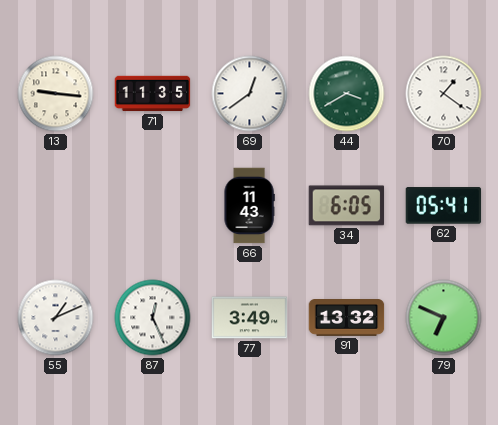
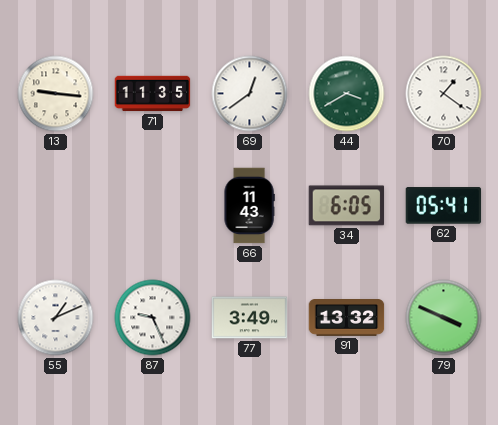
87: 12:26 -> 9:26
79: 6:49 -> 3:49
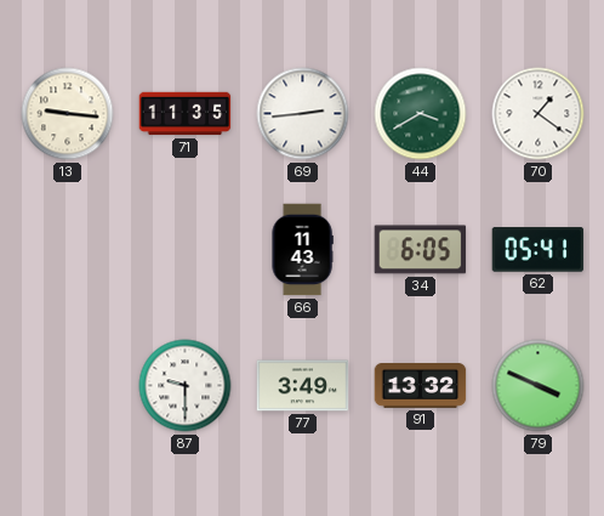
69: 12:39 -> 2:44
55: 1:11 -> none
87: 9:26 -> 9:30
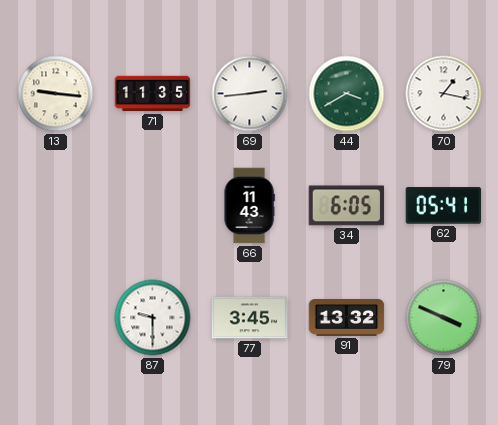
70: 1:21 -> 1:17
77: 3:49 -> 3:45
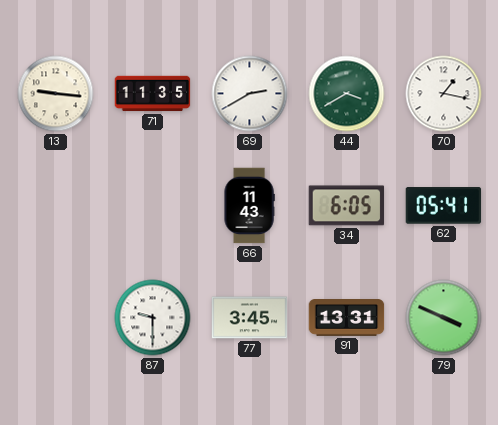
69: 2:44 -> 2:40
91: 13:32 -> 13:31
